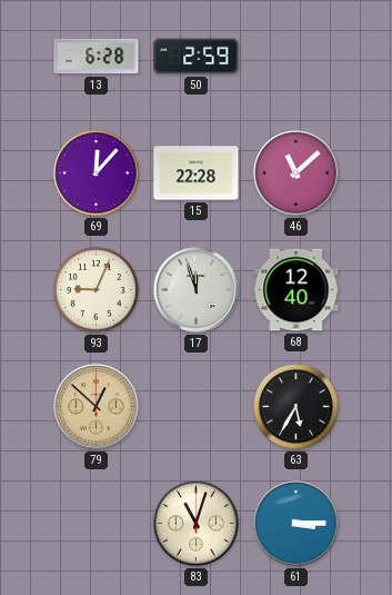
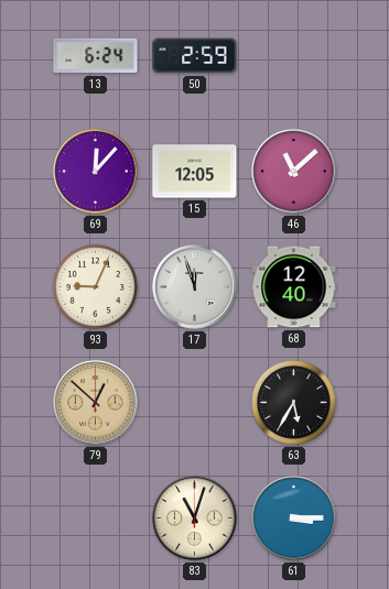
13: 6:28 -> 6:24
15: 22:28 -> 12:05
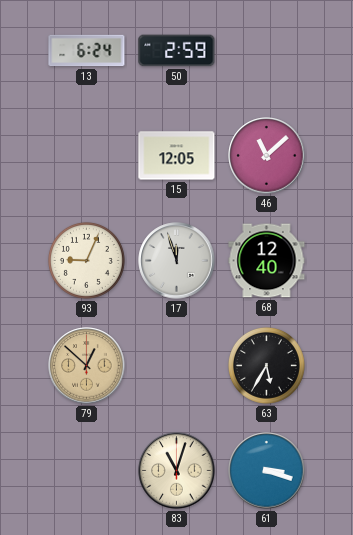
69: 12:07 -> none
61: 3:15 -> 3:18
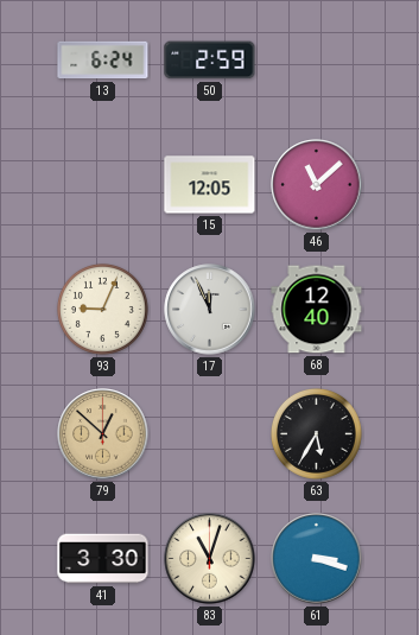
17: 11:57 -> 11:56
41: none -> 3:30
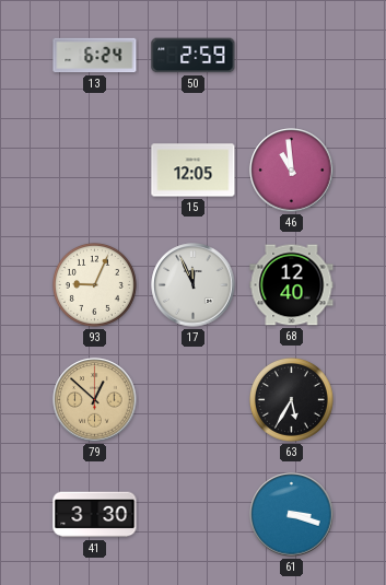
46: 11:08 -> 10:59
83: 11:03 -> none
